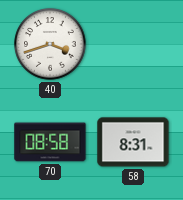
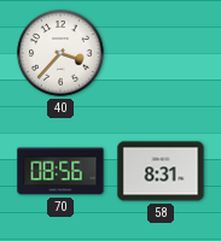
40: 3:42 -> 3:37
70: 08:58 -> 08:56
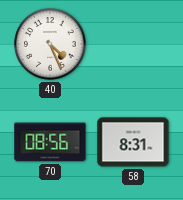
40: 3:37 -> 4:26
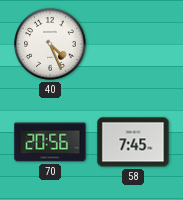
70: 08:56 -> 20:56
58: 8:31 -> 7:45
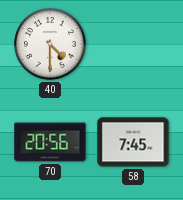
40: 4:26 -> 4:30
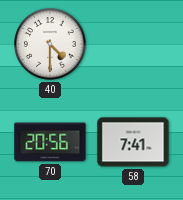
58: 7:45 -> 7:41
